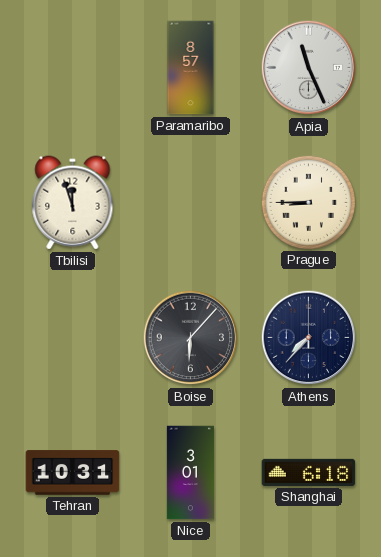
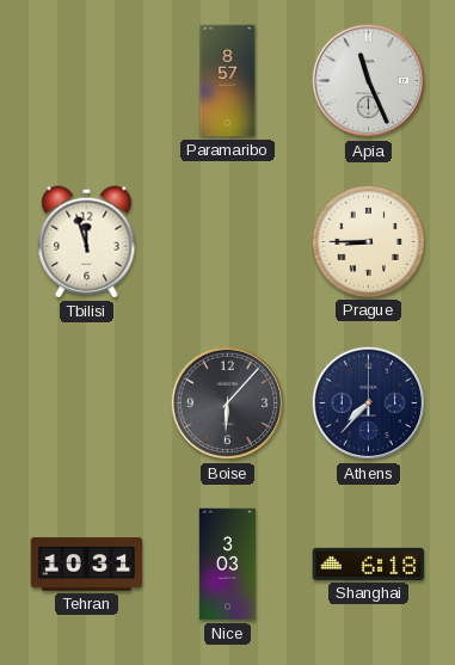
Nice: 3:01 -> 3:03
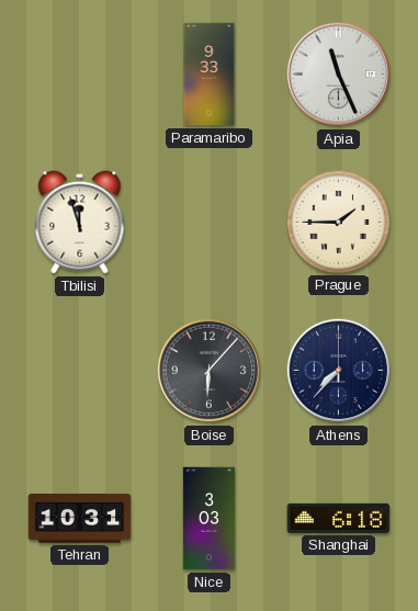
Paramaribo: 8:57 -> 9:33
Prague: 8:45 -> 1:45
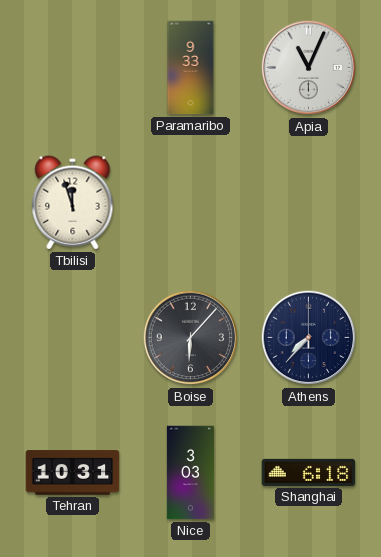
Apia: 11:26 -> 11:04
Prague: 1:45 -> none
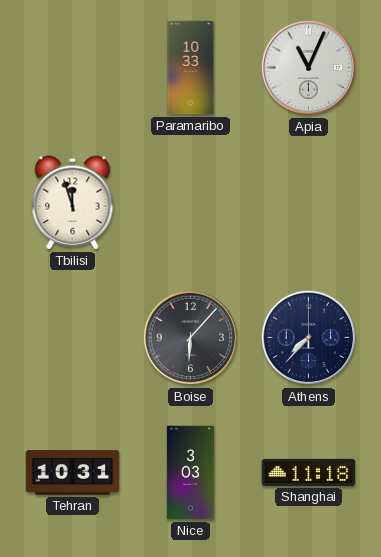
Paramaribo: 9:33 -> 10:33
Shanghai: 6:18 -> 11:18
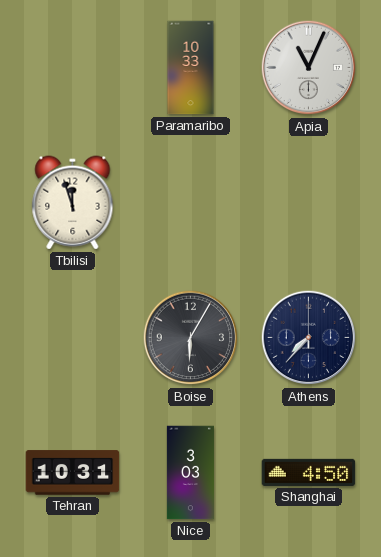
Boise: 6:07 -> 6:05
Shanghai: 11:18 -> 4:50
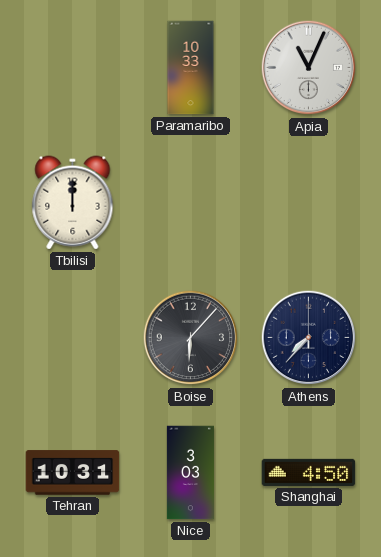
Tbilisi: 11:57 -> 12:00
Boise: 6:05 -> 6:07
